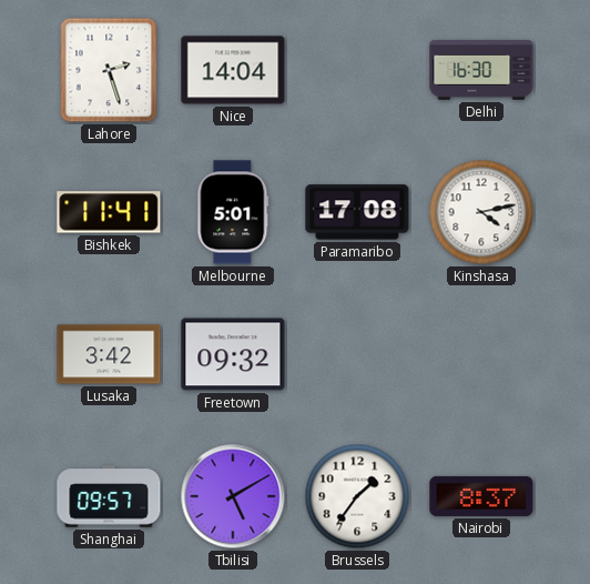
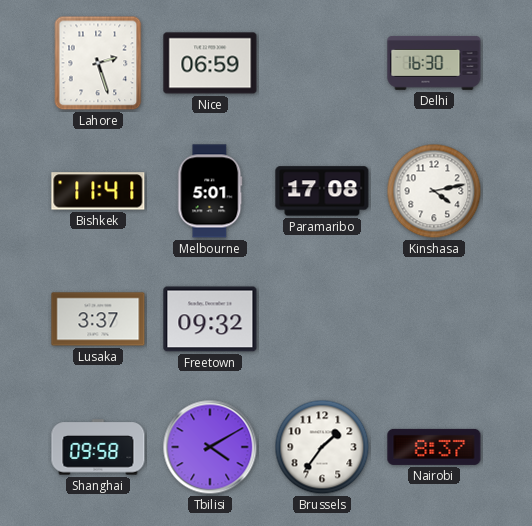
Nice: 14:04 -> 06:59
Lusaka: 3:42 -> 3:37
Shanghai: 09:57 -> 09:58
Tbilisi: 5:10 -> 4:10
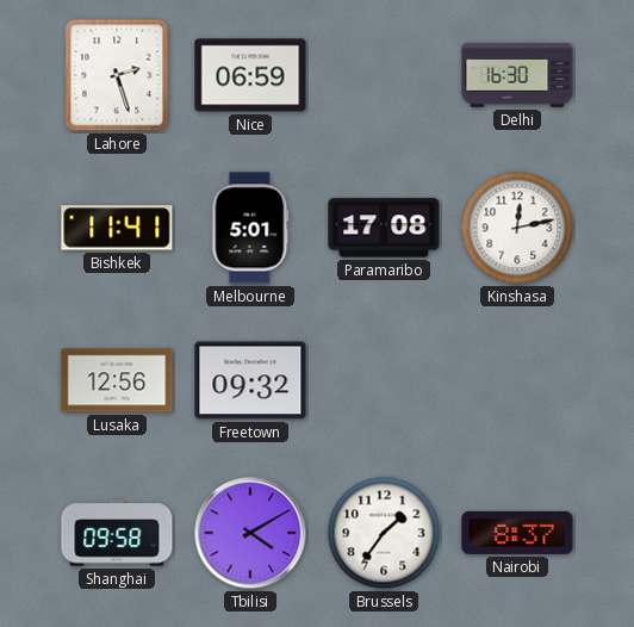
Kinshasa: 4:13 -> 12:13
Lusaka: 3:37 -> 12:56
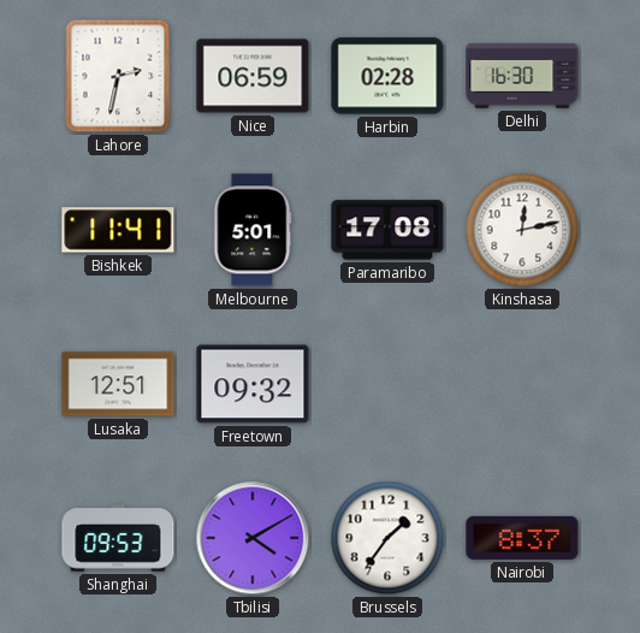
Lahore: 2:27 -> 2:32
Harbin: none -> 02:28
Lusaka: 12:56 -> 12:51
Shanghai: 09:58 -> 09:53
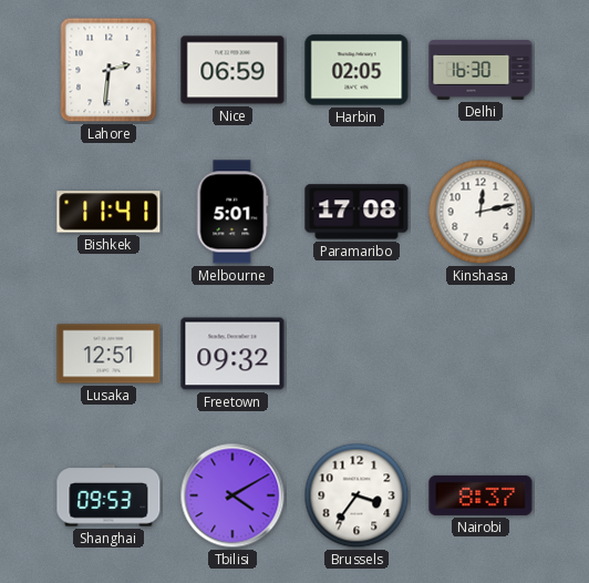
Lahore: 2:32 -> 2:31
Harbin: 02:28 -> 02:05
Brussels: 1:36 -> 3:36
